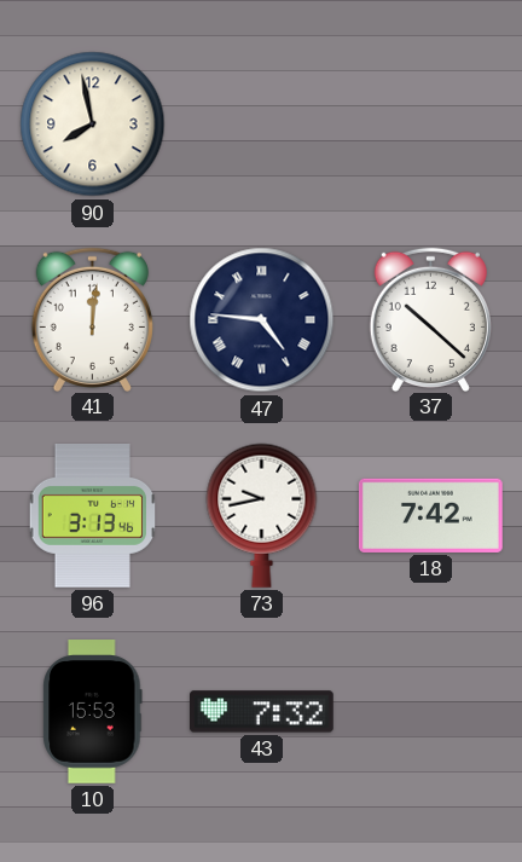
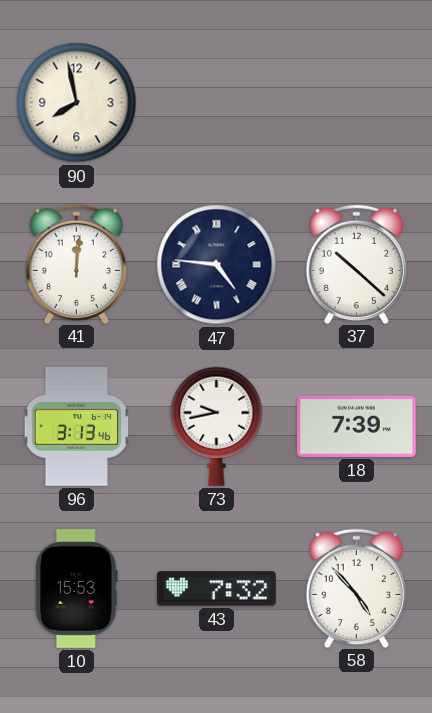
18: 7:42 -> 7:39
58: none -> 4:53
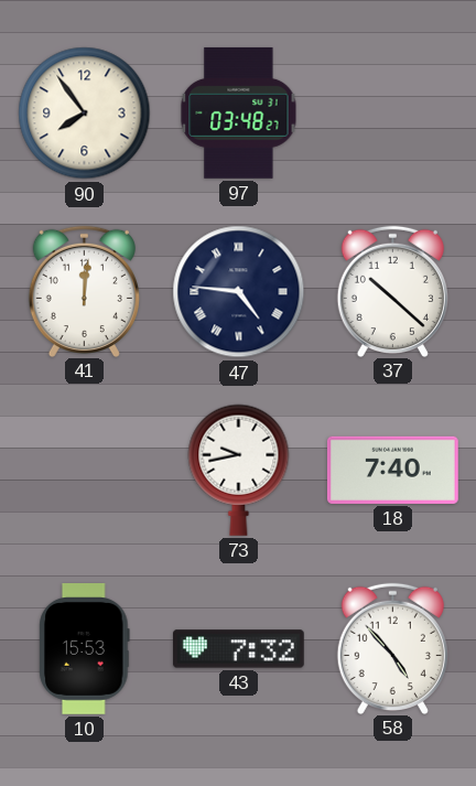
90: 7:58 -> 7:54
97: none -> 03:48
96: 3:13 -> none
18: 7:39 -> 7:40
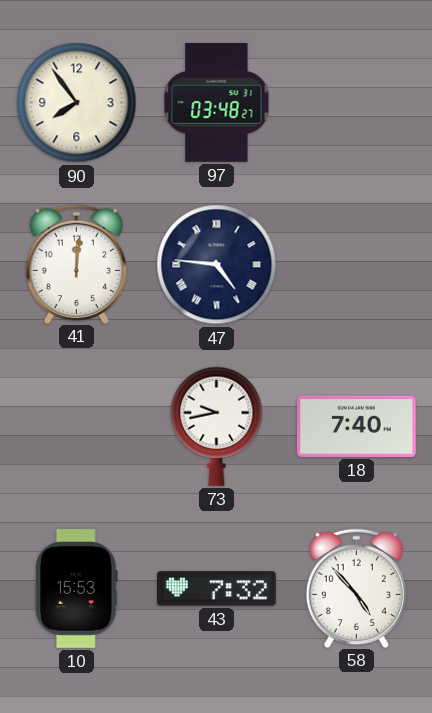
37: 10:22 -> none
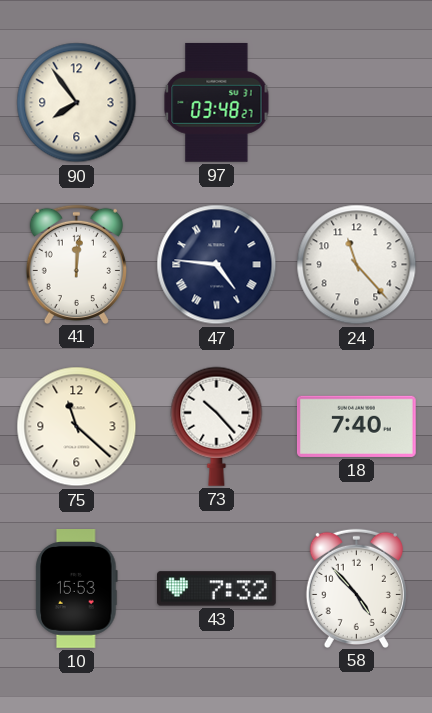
24: none -> 11:23
75: none -> 11:22
73: 9:43 -> 10:23
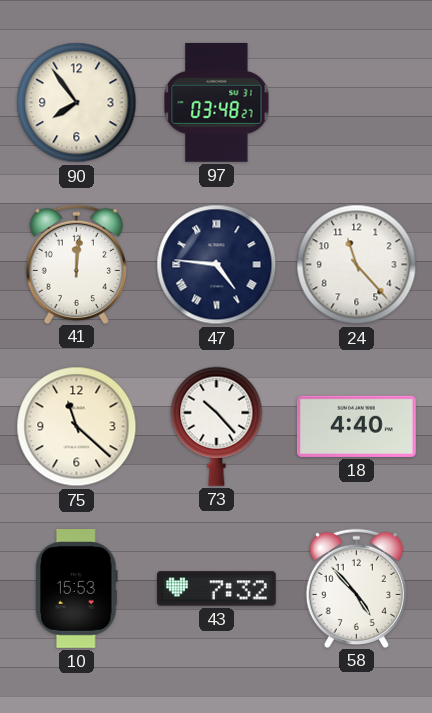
18: 7:40 -> 4:40
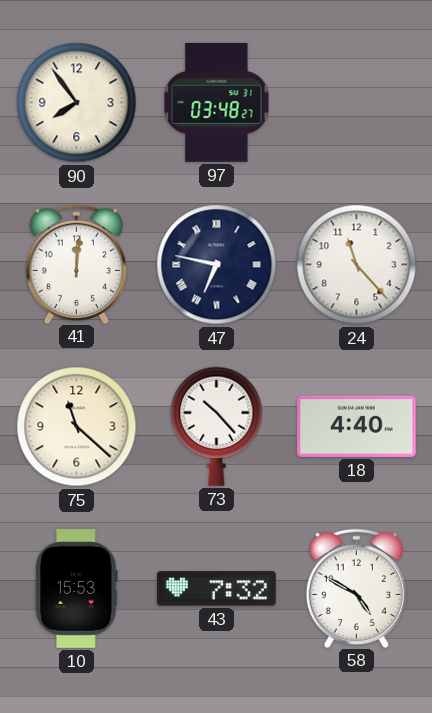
47: 4:46 -> 6:47
58: 4:53 -> 4:50
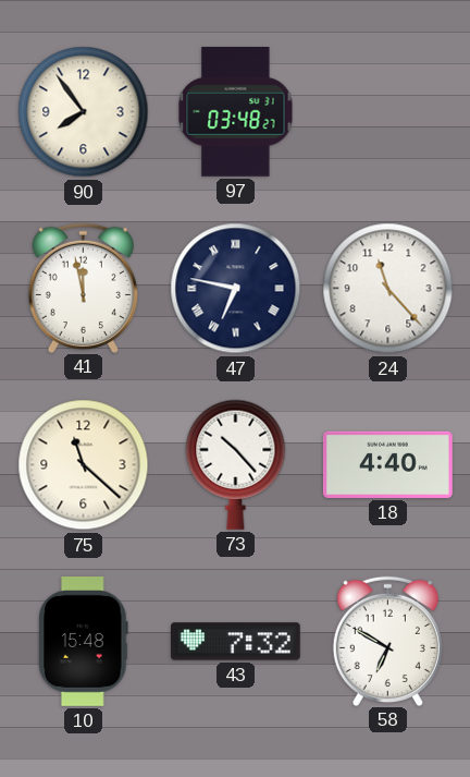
41: 12:01 -> 11:58
10: 15:53 -> 15:48
58: 4:50 -> 6:50
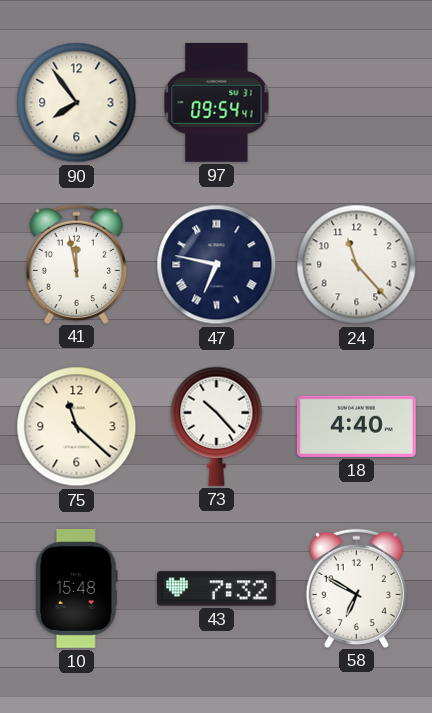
97: 03:48 -> 09:54
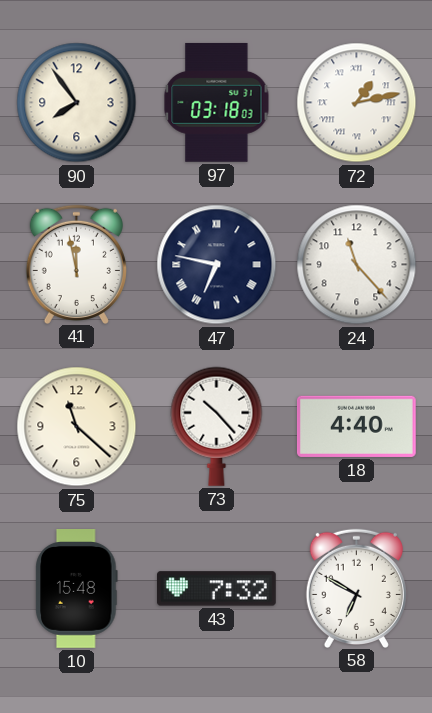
97: 09:54 -> 03:18
72: none -> 1:13
